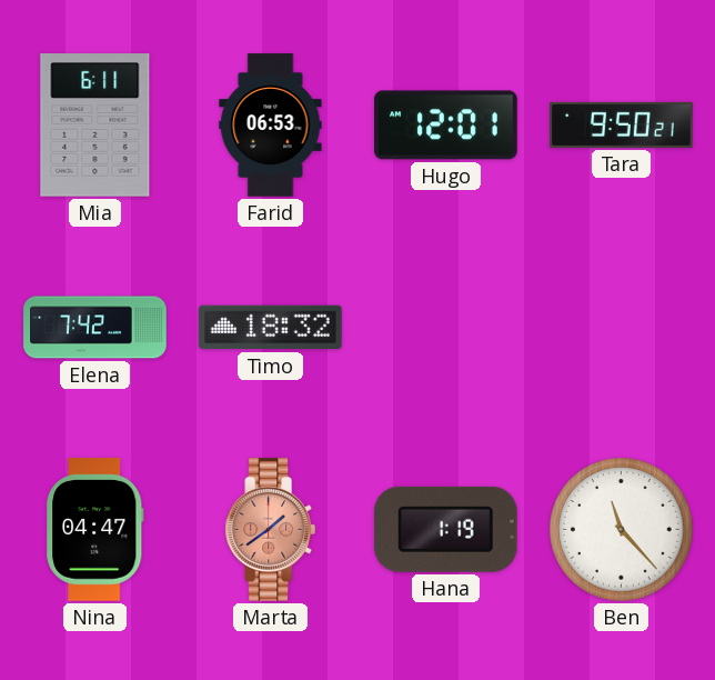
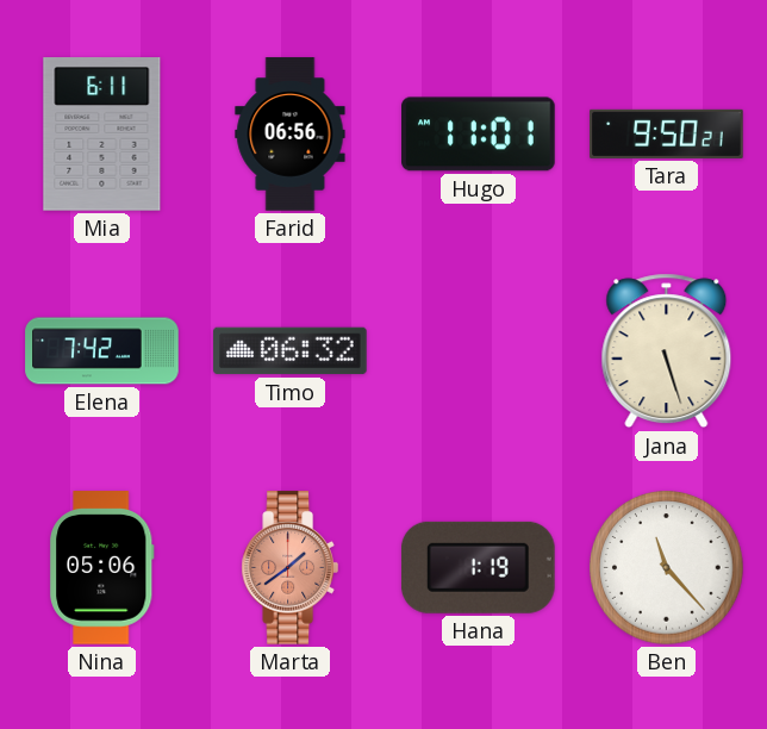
Farid: 06:53 -> 06:56
Hugo: 12:01 -> 11:01
Timo: 18:32 -> 06:32
Jana: none -> 5:27
Nina: 04:47 -> 05:06
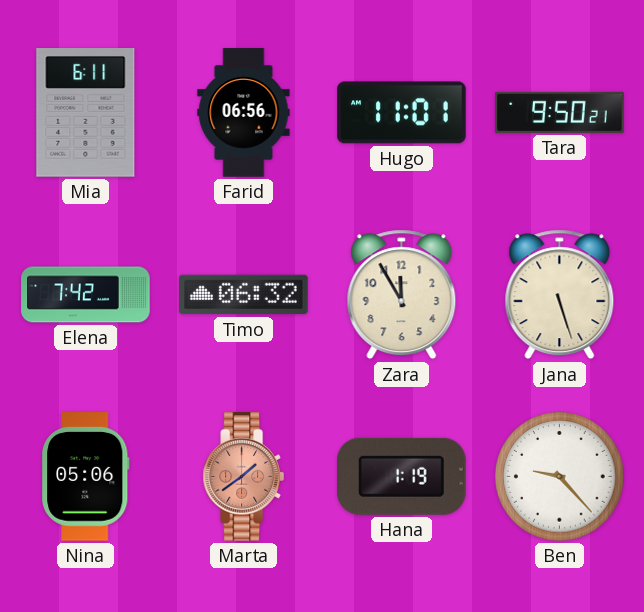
Zara: none -> 11:55
Ben: 11:23 -> 9:23
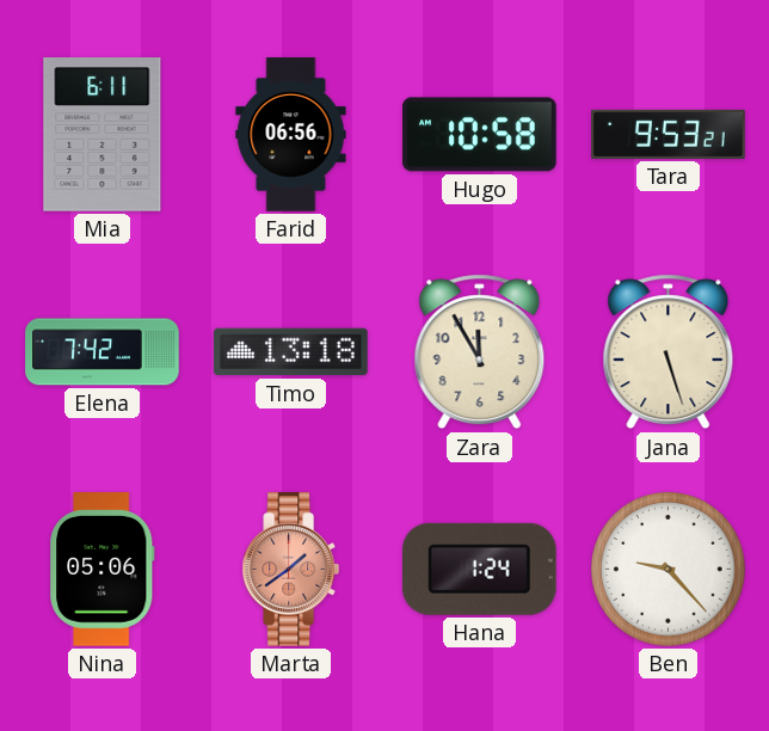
Hugo: 11:01 -> 10:58
Tara: 9:50 -> 9:53
Timo: 06:32 -> 13:18
Hana: 1:19 -> 1:24
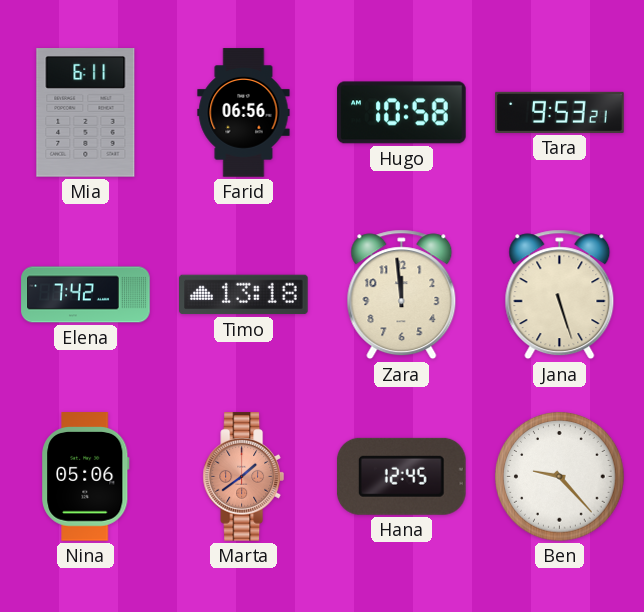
Zara: 11:55 -> 11:59
Hana: 1:24 -> 12:45
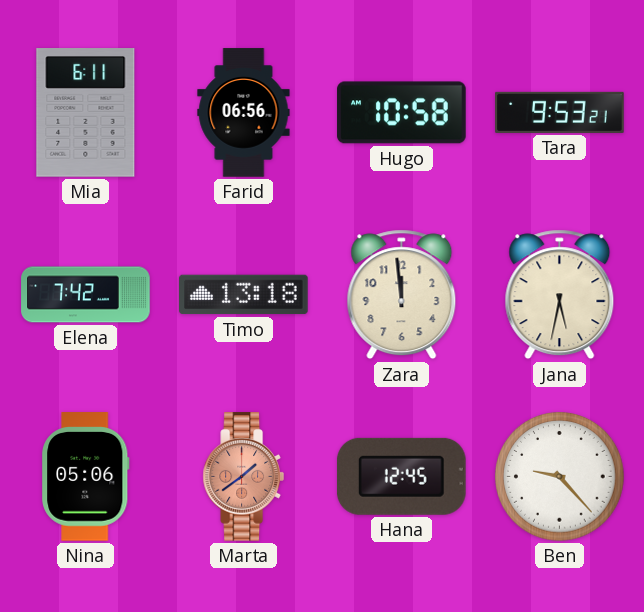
Jana: 5:27 -> 5:32
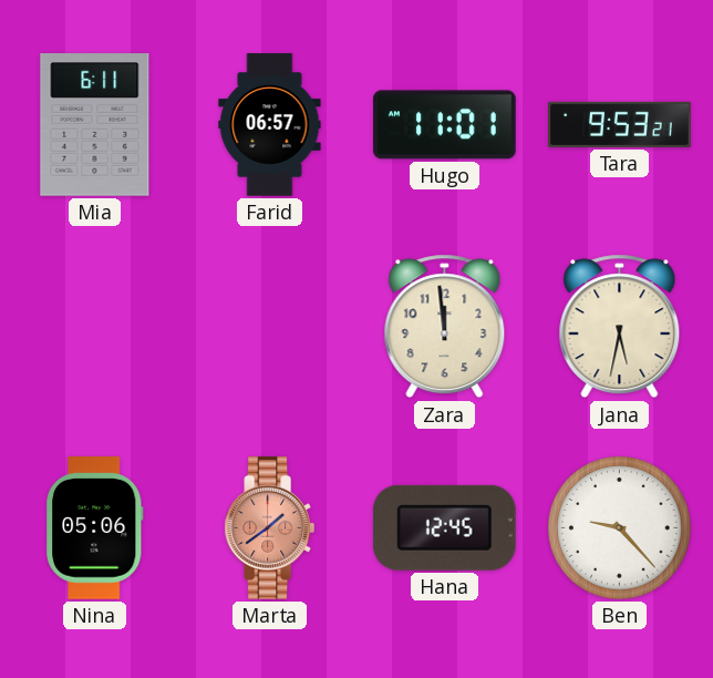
Farid: 06:56 -> 06:57
Hugo: 10:58 -> 11:01
Elena: 7:42 -> none
Timo: 13:18 -> none
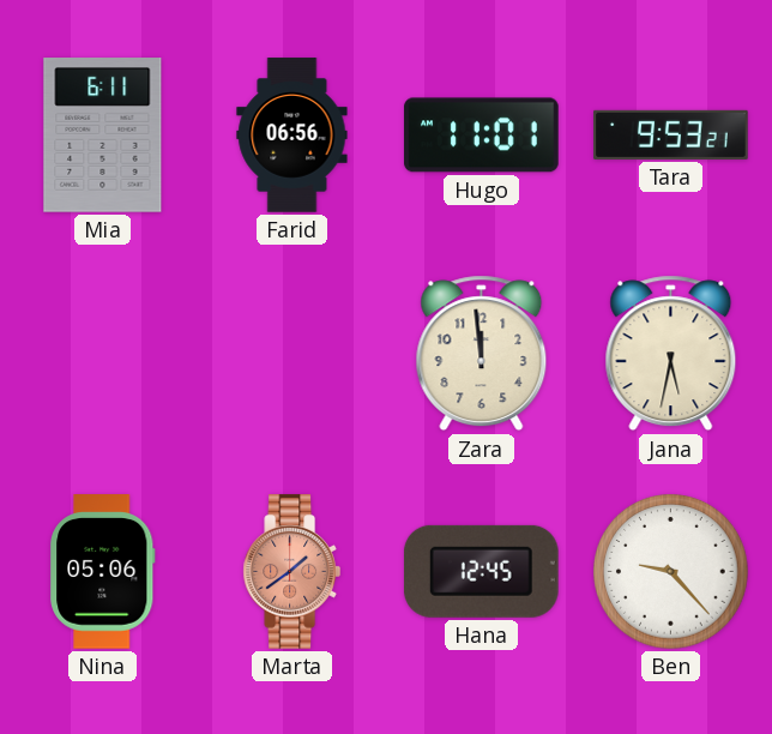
Farid: 06:57 -> 06:56
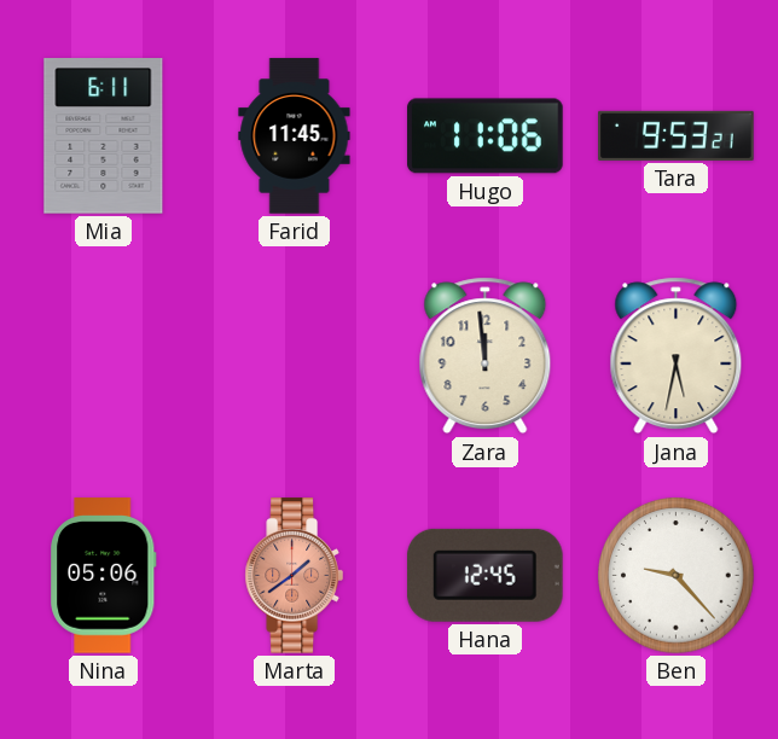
Farid: 06:56 -> 11:45
Hugo: 11:01 -> 11:06
